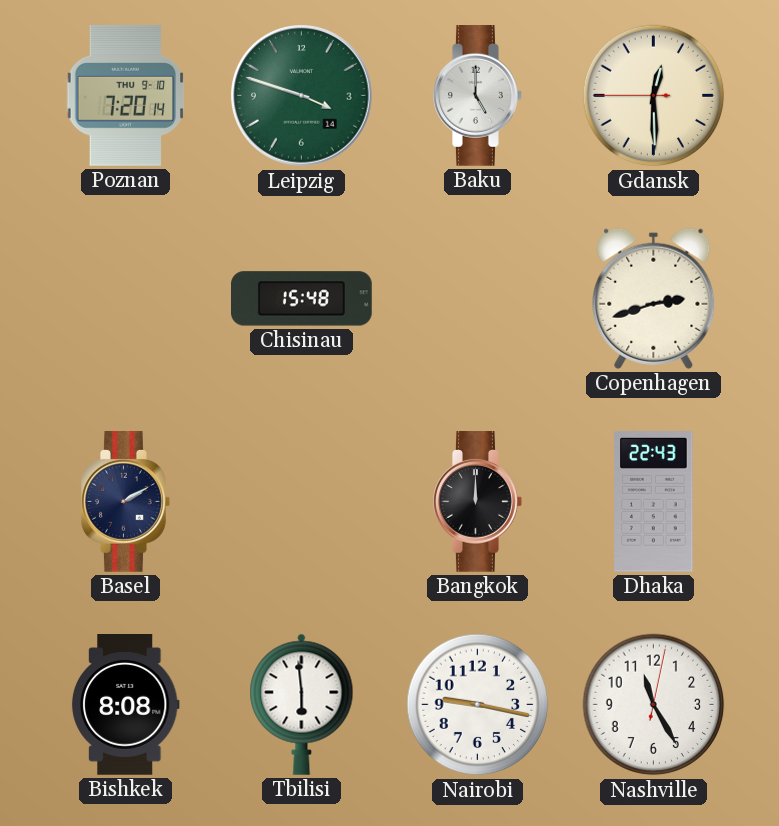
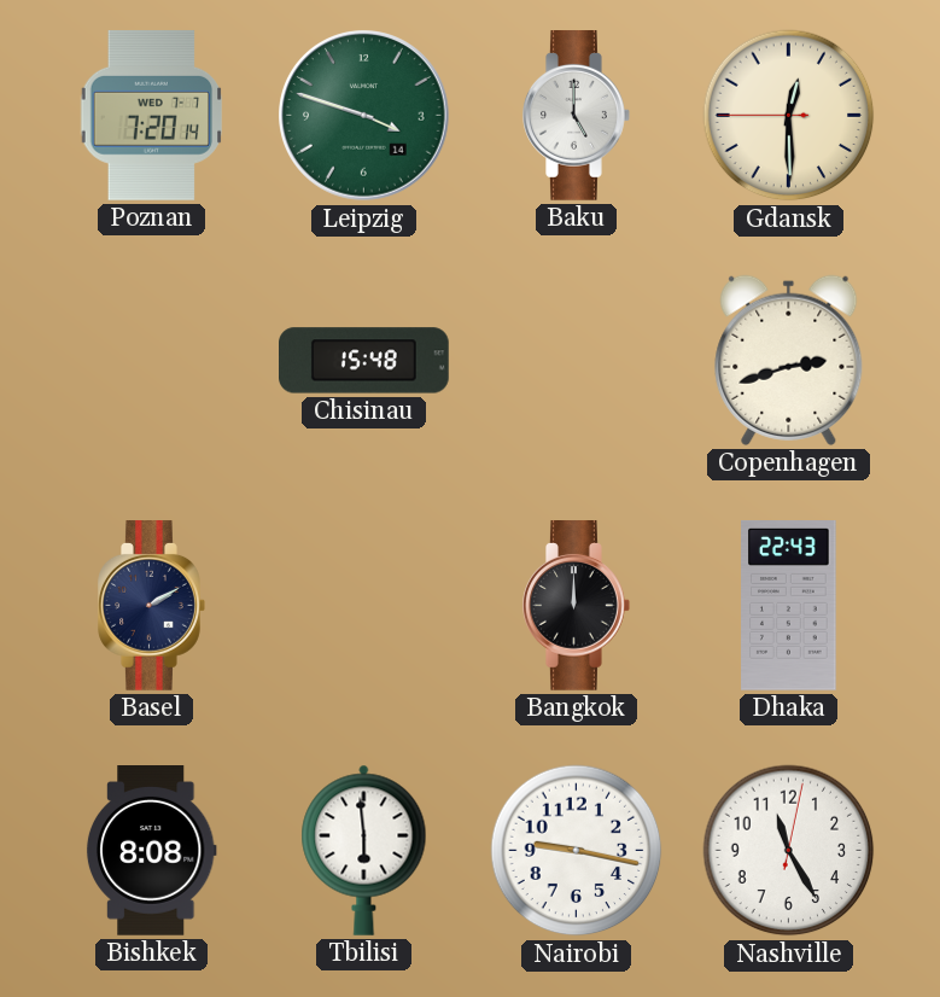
Poznan date: THU 9-10 -> WED 7-7
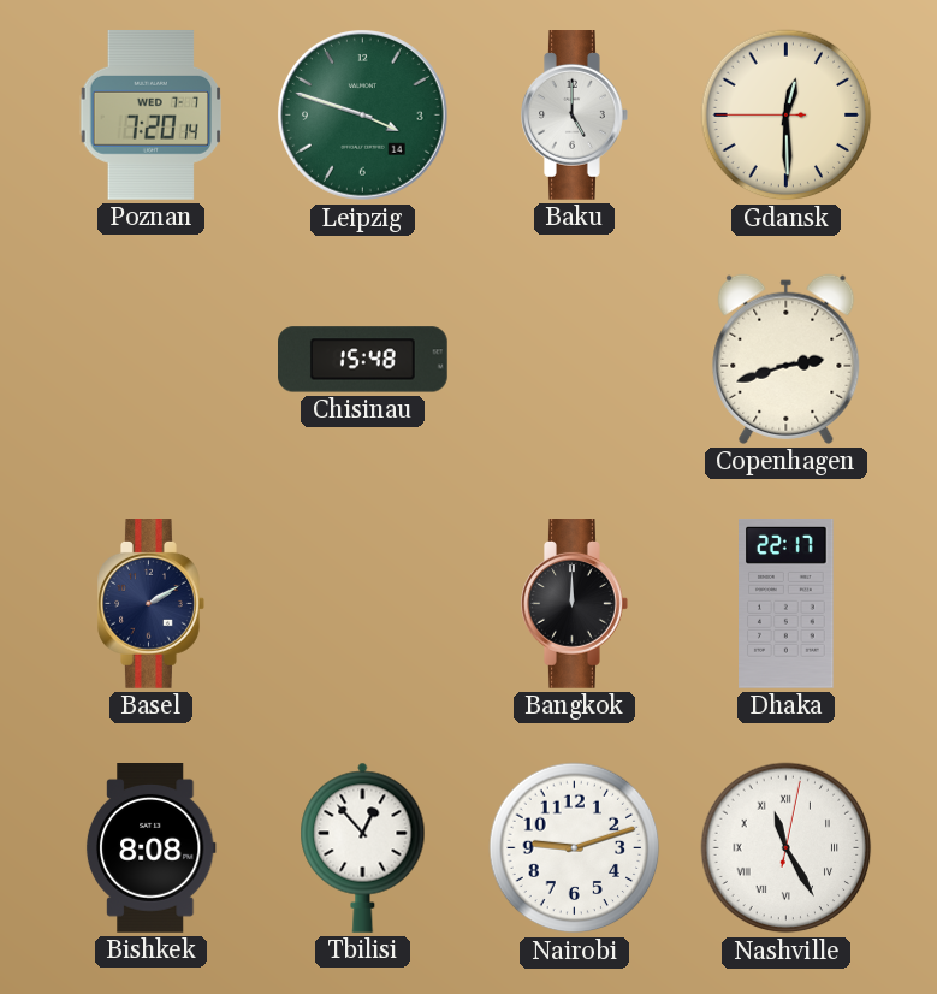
Dhaka: 22:43 -> 22:17
Tbilisi: 5:59 -> 12:53
Nairobi: 9:17 -> 9:12
Nashville numerals: Arabic -> Roman
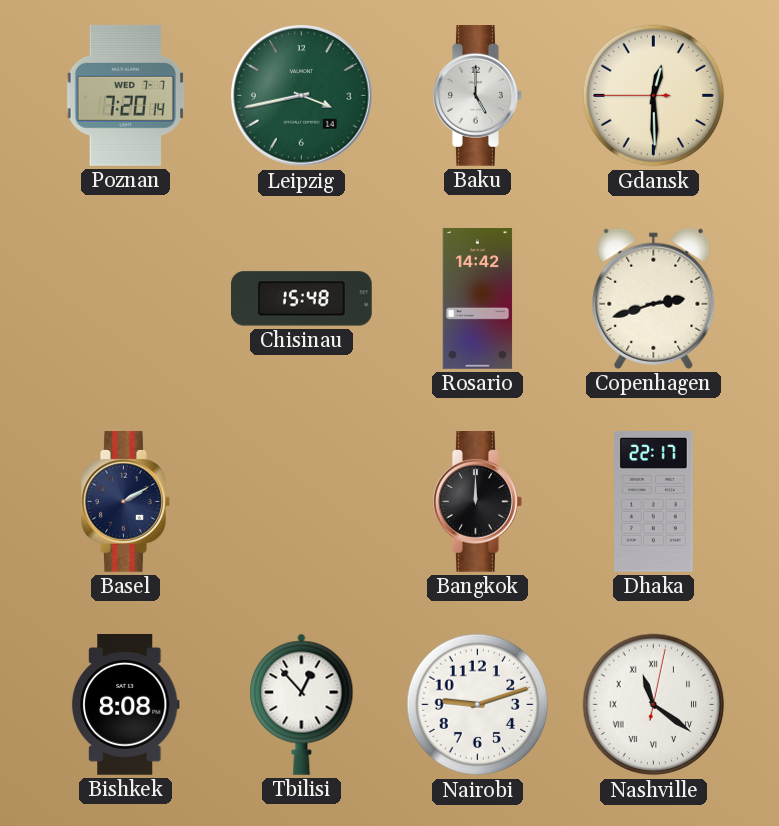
Leipzig: 3:48 -> 3:43
Rosario: none -> 14:42
Nashville: 11:25 -> 11:21
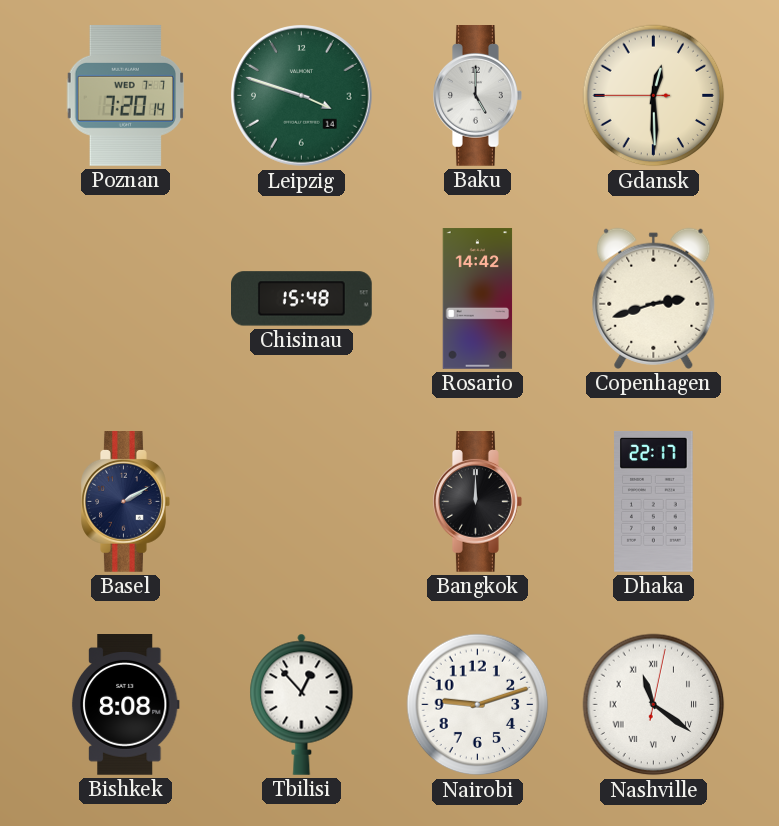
Leipzig: 3:43 -> 3:48
